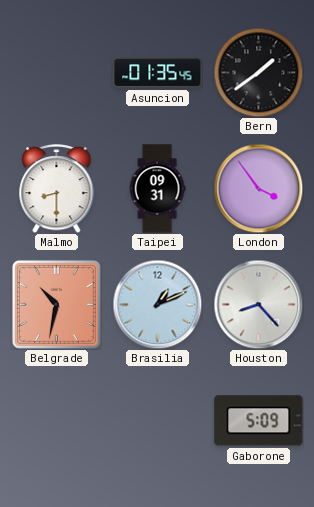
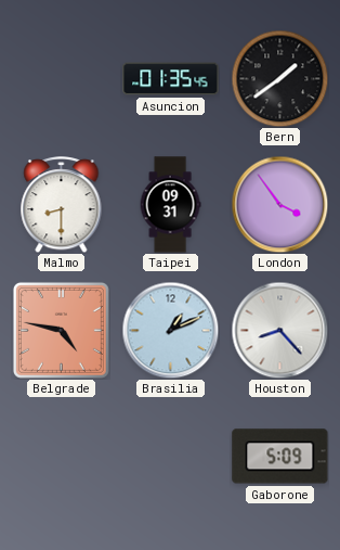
Belgrade: 10:32 -> 4:47
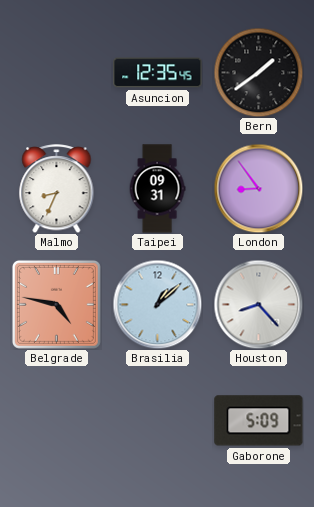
Asuncion: 01:35 -> 12:35
Malmo: 8:30 -> 8:34
London: 3:54 -> 8:54
Brasilia: 1:11 -> 1:08
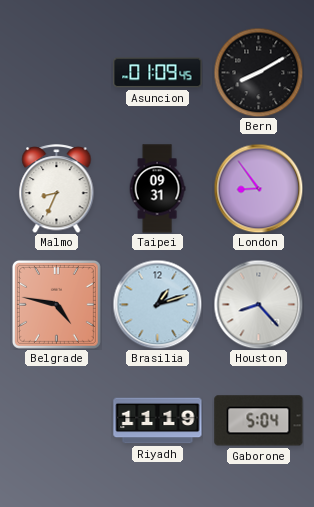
Asuncion: 12:35 -> 01:09
Bern: 1:39 -> 8:10
Brasilia: 1:08 -> 1:12
Riyadh: none -> 11:19
Gaborone: 5:09 -> 5:04
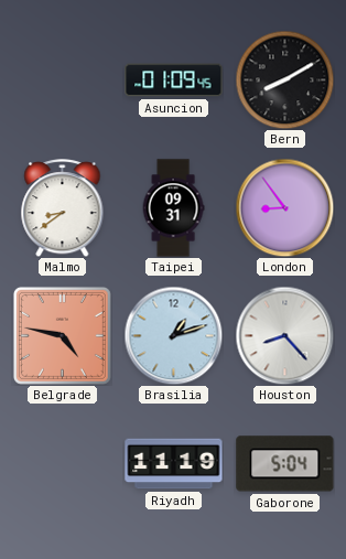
Malmo: 8:34 -> 8:39
